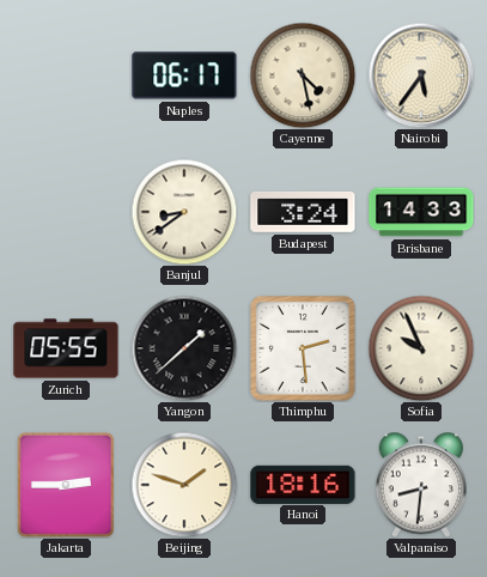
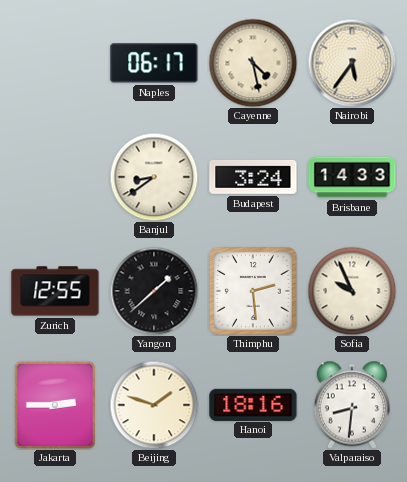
Zurich: 05:55 -> 12:55
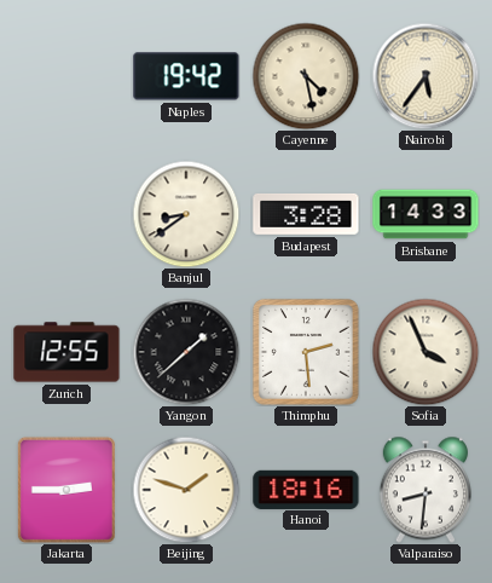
Naples: 06:17 -> 19:42
Budapest: 3:24 -> 3:28
Sofia: 9:56 -> 3:56
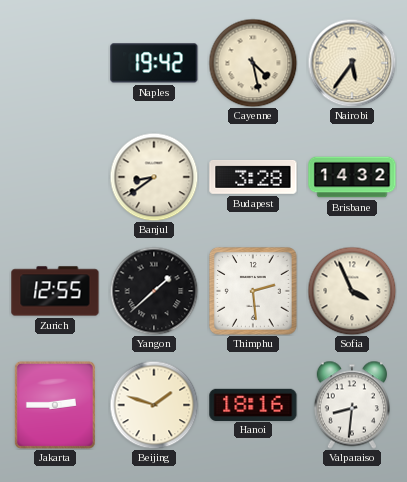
Brisbane: 14:33 -> 14:32
